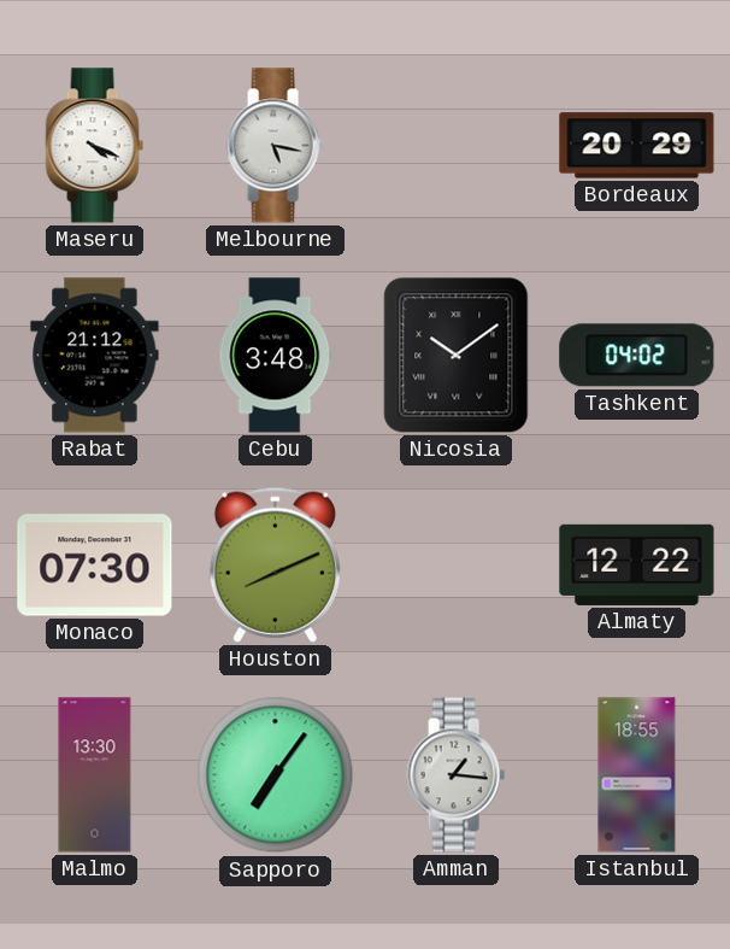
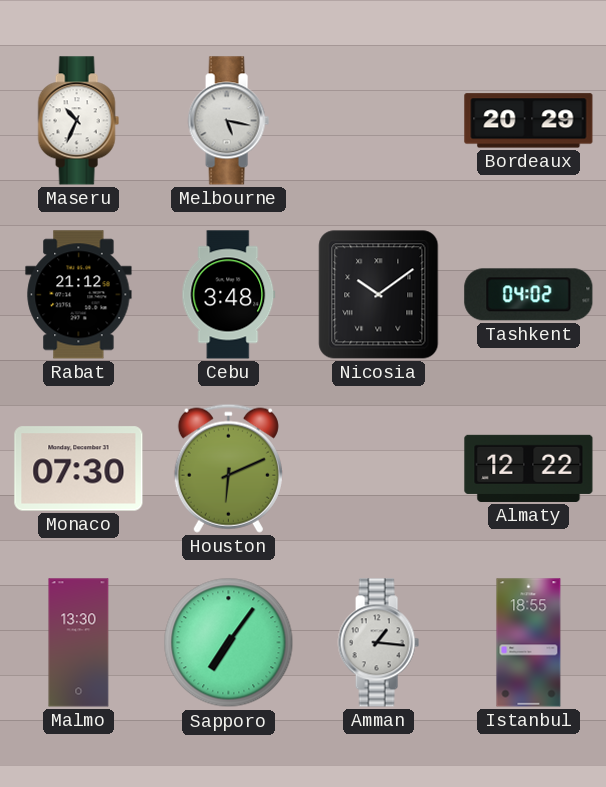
Maseru: 4:19 -> 10:34
Houston: 8:11 -> 6:11
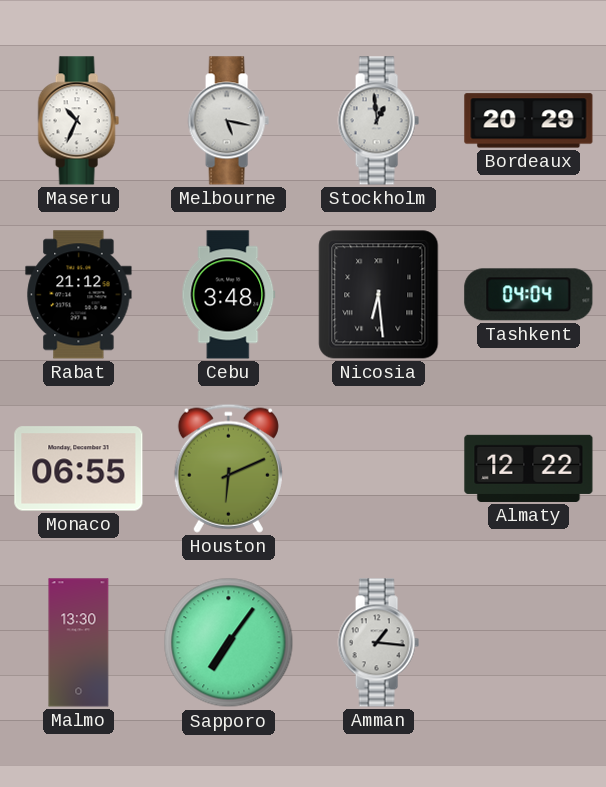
Stockholm: none -> 12:59
Nicosia: 10:09 -> 6:29
Tashkent: 04:02 -> 04:04
Monaco: 07:30 -> 06:55
Istanbul: 18:55 -> none
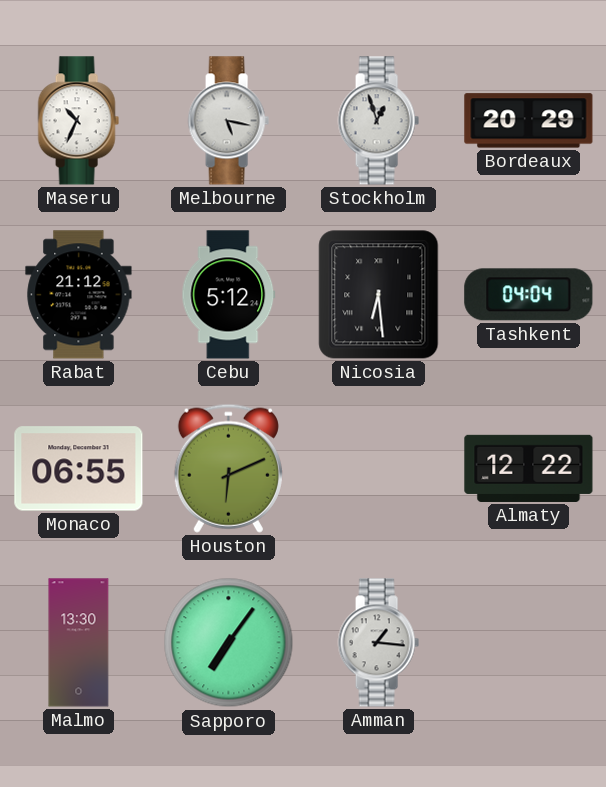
Stockholm: 12:59 -> 12:57
Cebu: 3:48 -> 5:12
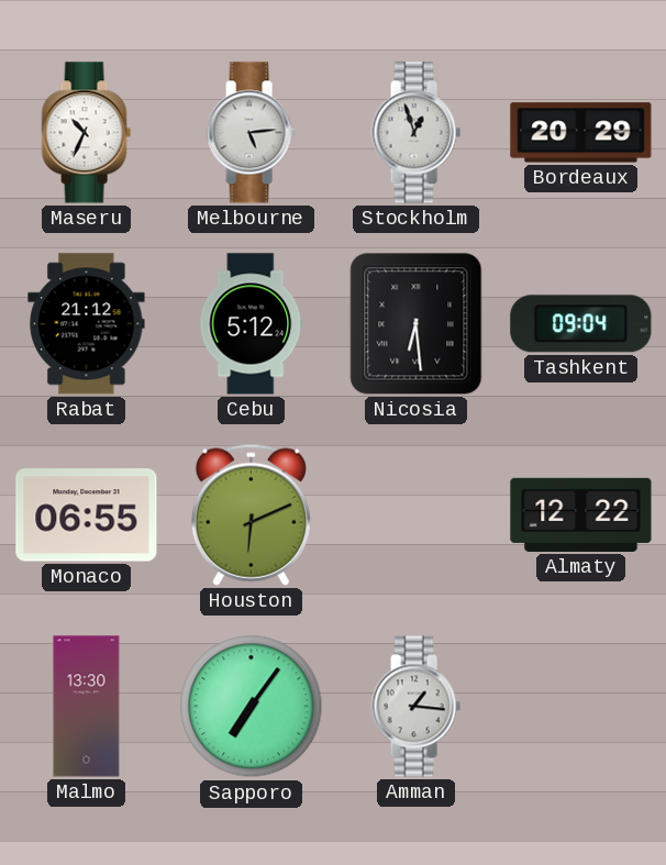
Melbourne: 5:17 -> 5:14
Tashkent: 04:04 -> 09:04
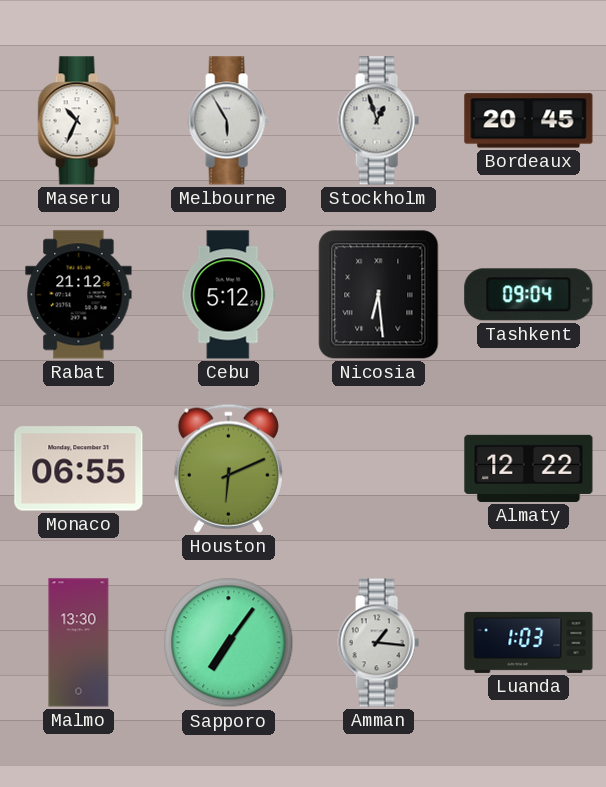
Melbourne: 5:14 -> 5:55
Bordeaux: 20:29 -> 20:45
Luanda: none -> 1:03
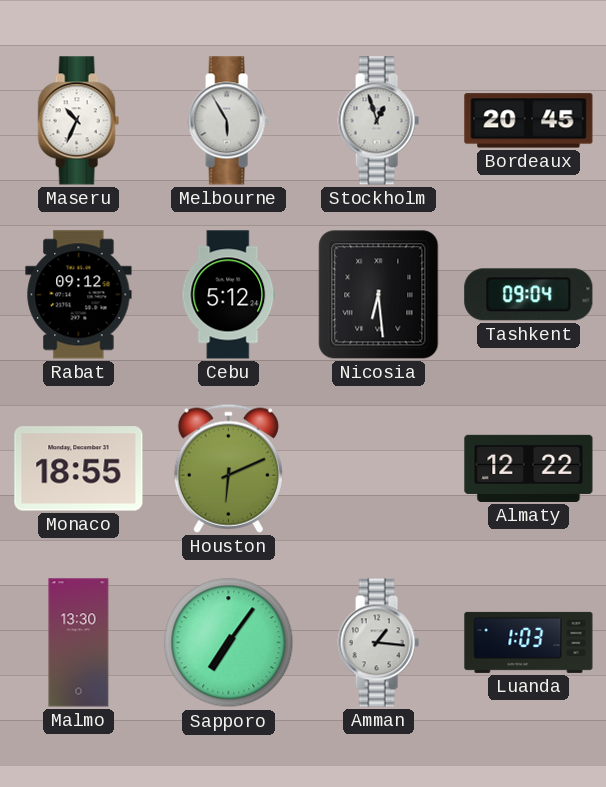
Rabat: 21:12 -> 09:12
Monaco: 06:55 -> 18:55
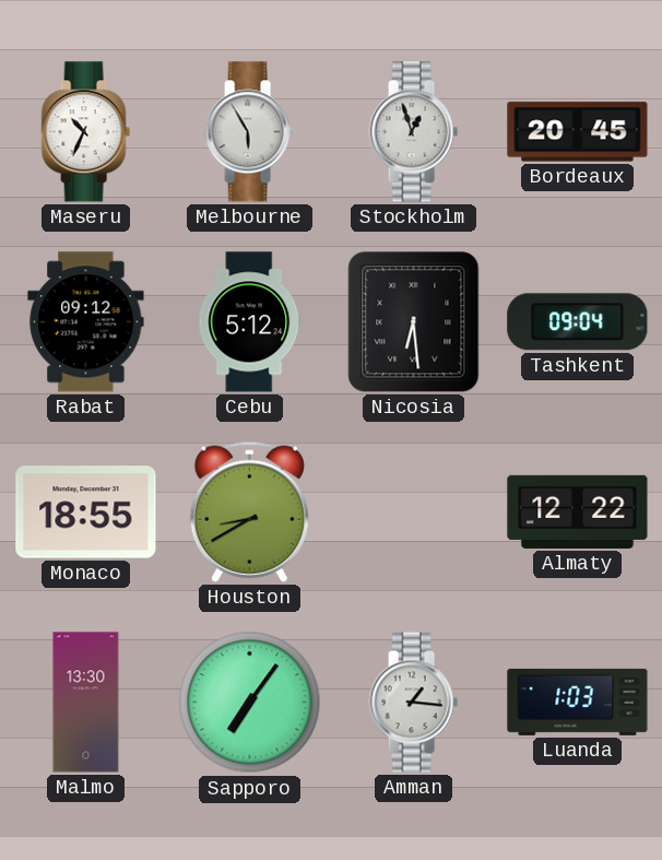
Houston: 6:11 -> 8:40
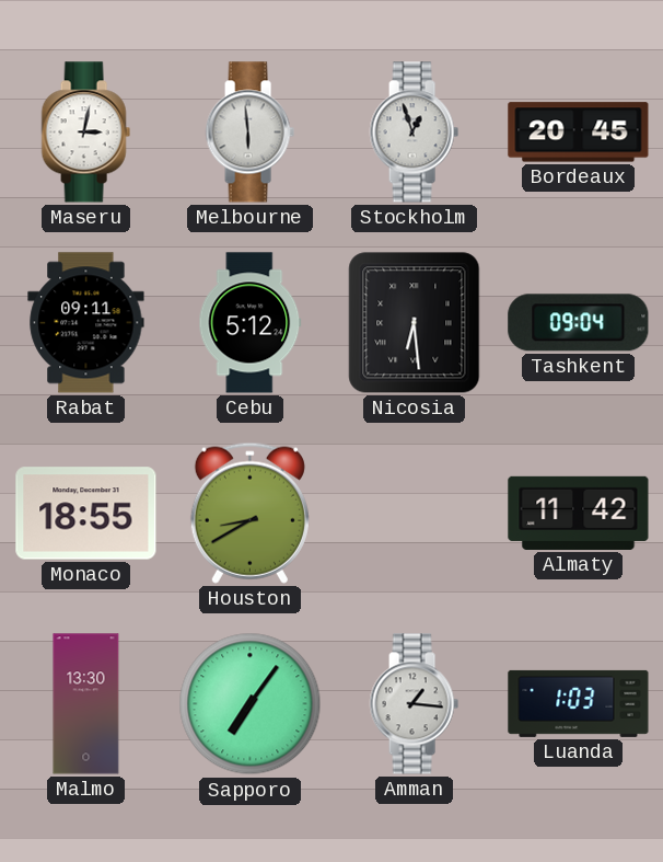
Maseru: 10:34 -> 3:02
Melbourne: 5:55 -> 5:59
Rabat: 09:12 -> 09:11
Almaty: 12:22 -> 11:42
